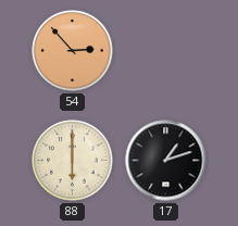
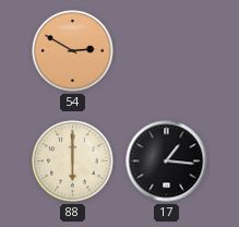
54: 2:53 -> 2:50
17: 1:12 -> 1:16
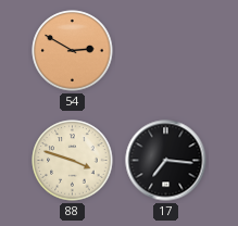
88: 6:00 -> 3:48
17: 1:16 -> 7:16
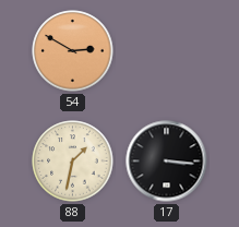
88: 3:48 -> 1:32
17: 7:16 -> 3:16
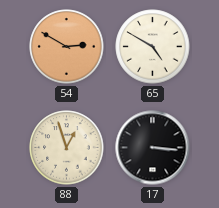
65: none -> 4:50
88: 1:32 -> 12:57
